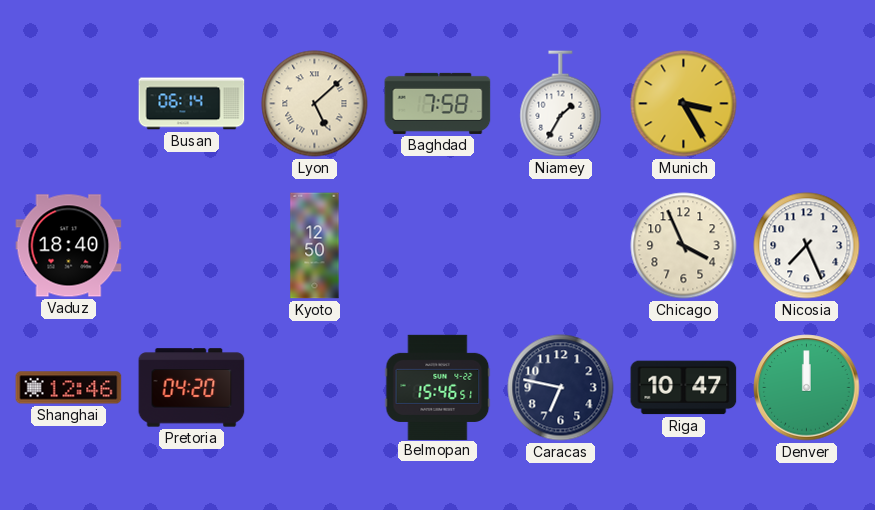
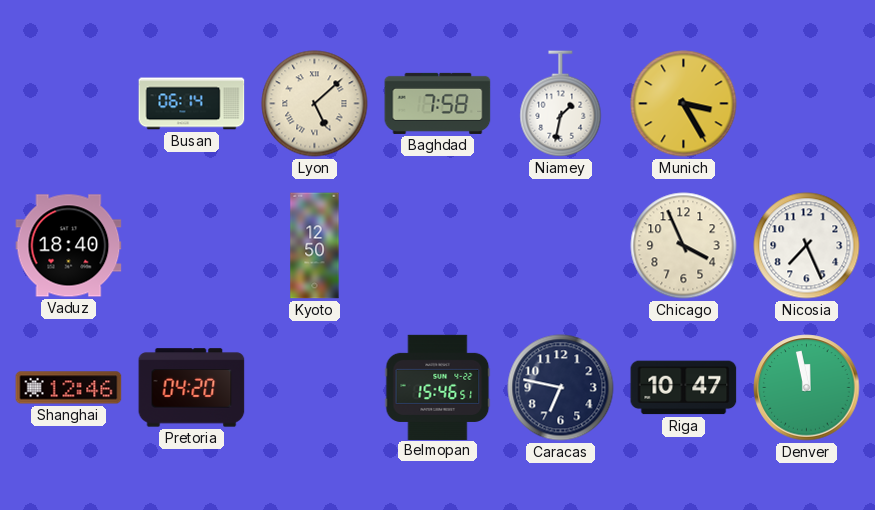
Niamey: 1:35 -> 1:32
Denver: 12:00 -> 11:58
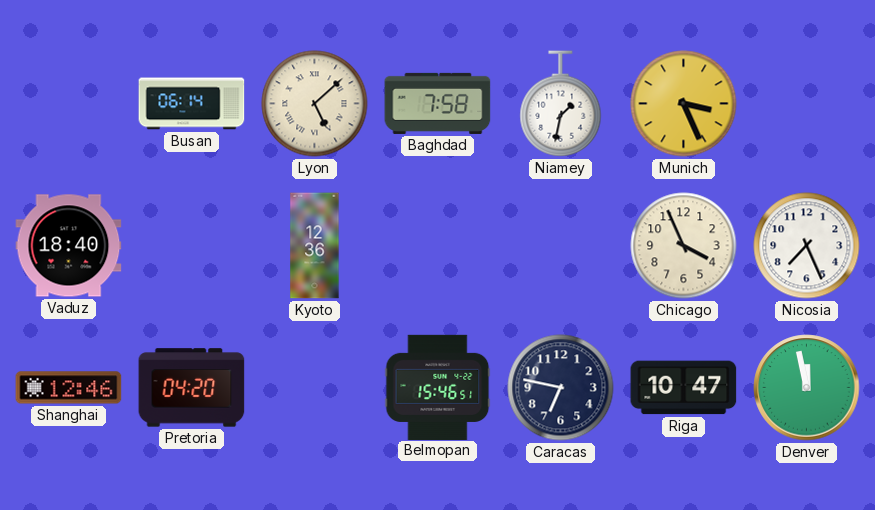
Munich: 3:25 -> 3:26
Kyoto: 12:50 -> 12:36
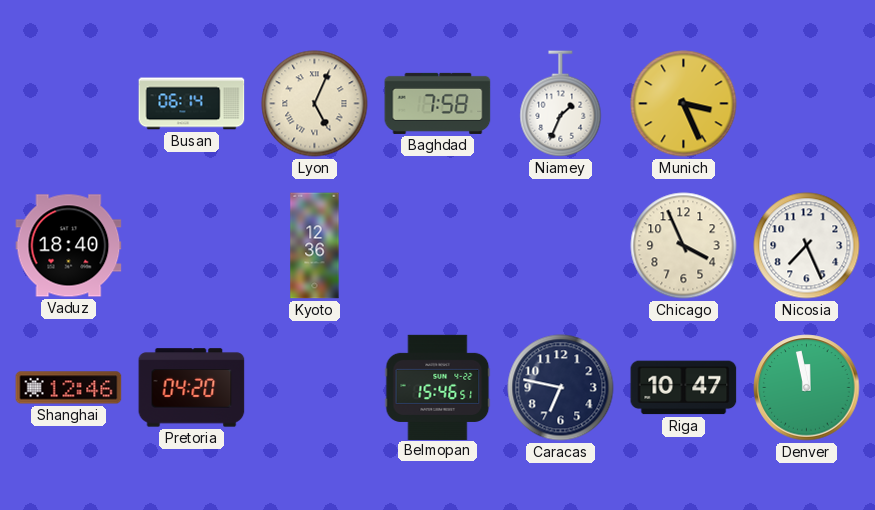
Lyon: 5:08 -> 5:04
Niamey: 1:32 -> 1:34
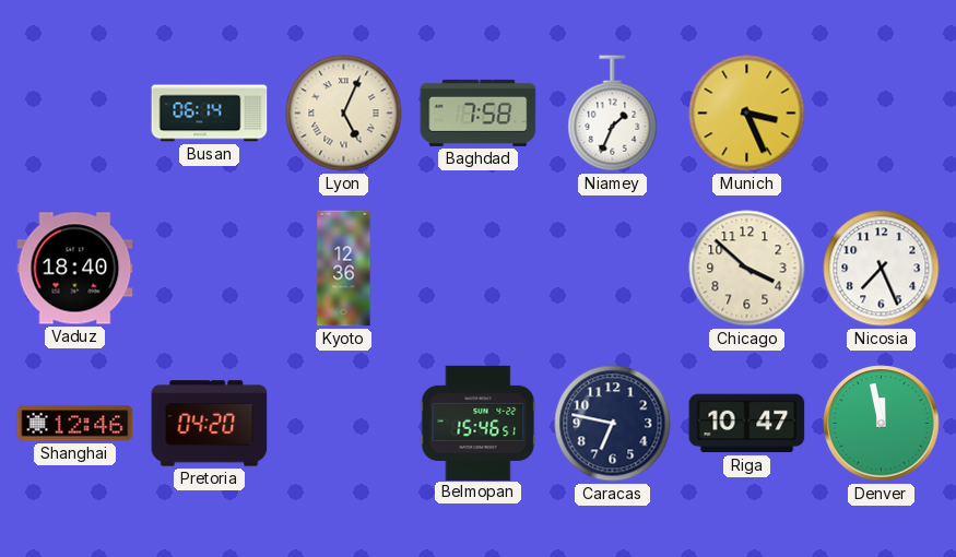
Chicago: 3:56 -> 3:52
